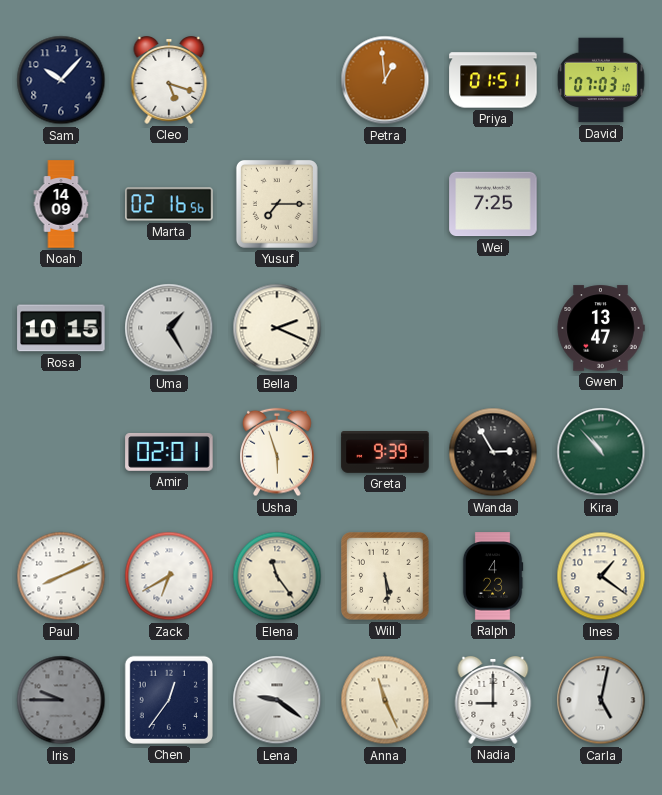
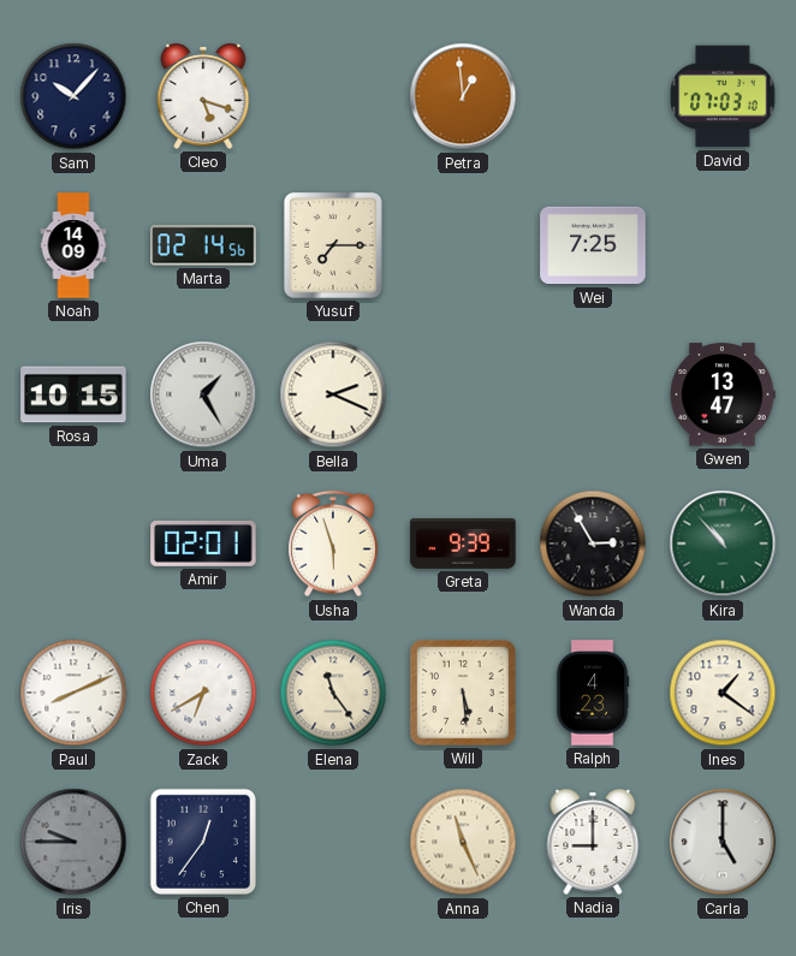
Priya: 01:51 -> none
Marta: 02:16 -> 02:14
Lena: 9:21 -> none
Carla: 5:02 -> 5:00
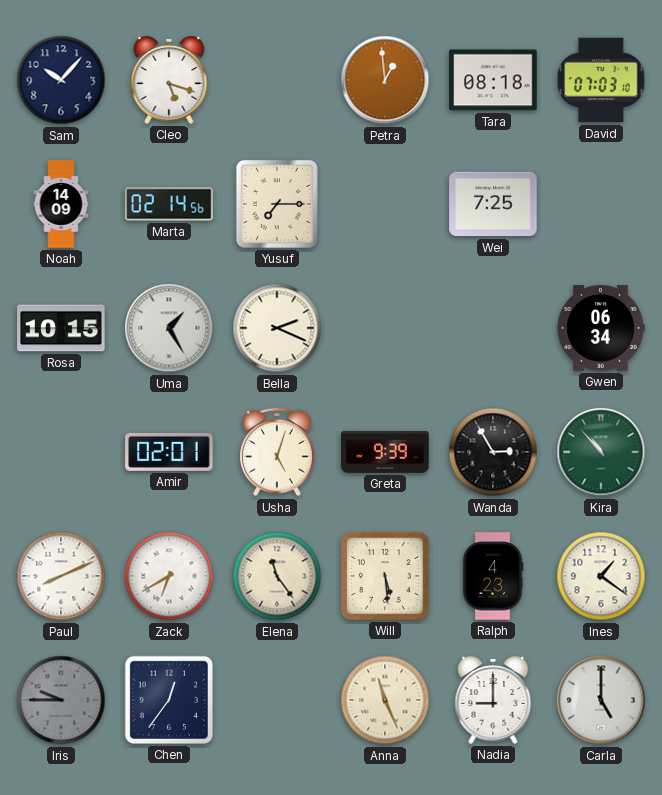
Tara: none -> 08:18
Gwen: 13:47 -> 06:34
Usha: 5:57 -> 5:03
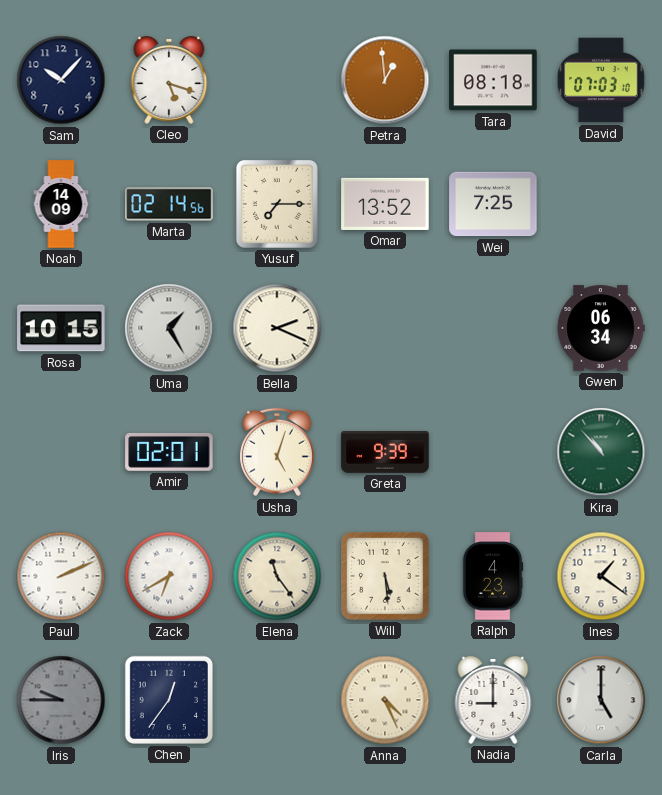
Omar: none -> 13:52
Wanda: 2:55 -> none
Paul: 8:11 -> 2:11
Anna: 11:26 -> 4:26
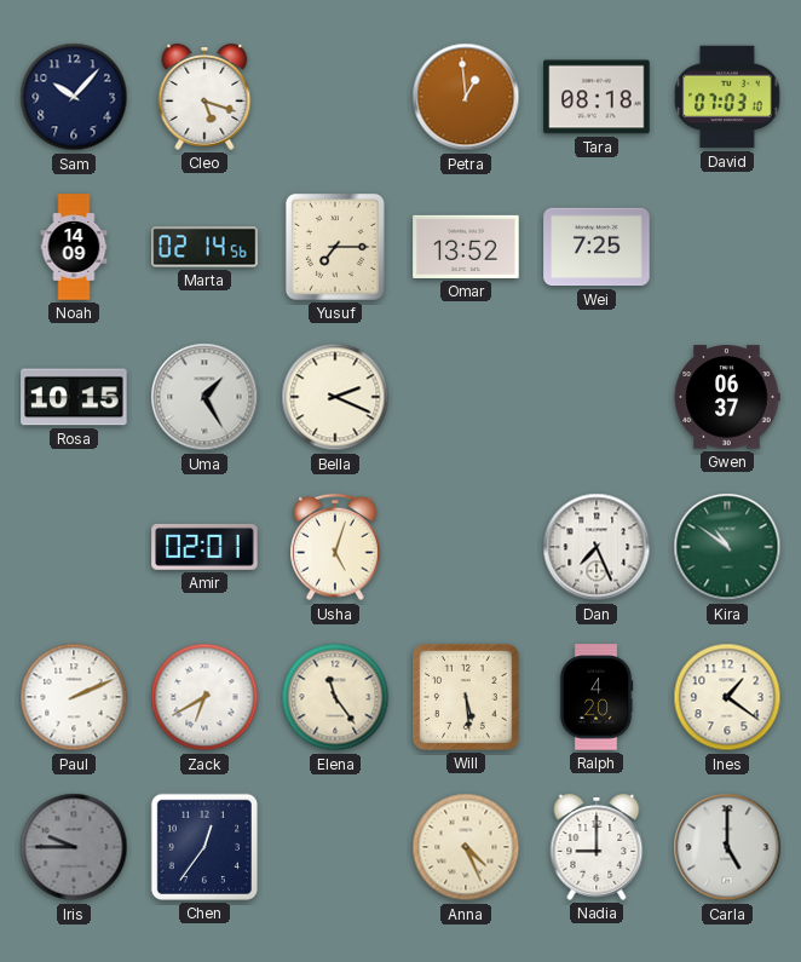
Gwen: 06:34 -> 06:37
Greta: 9:39 -> none
Dan: none -> 7:26
Kira: 10:53 -> 10:51
Ralph: 4:23 -> 4:20
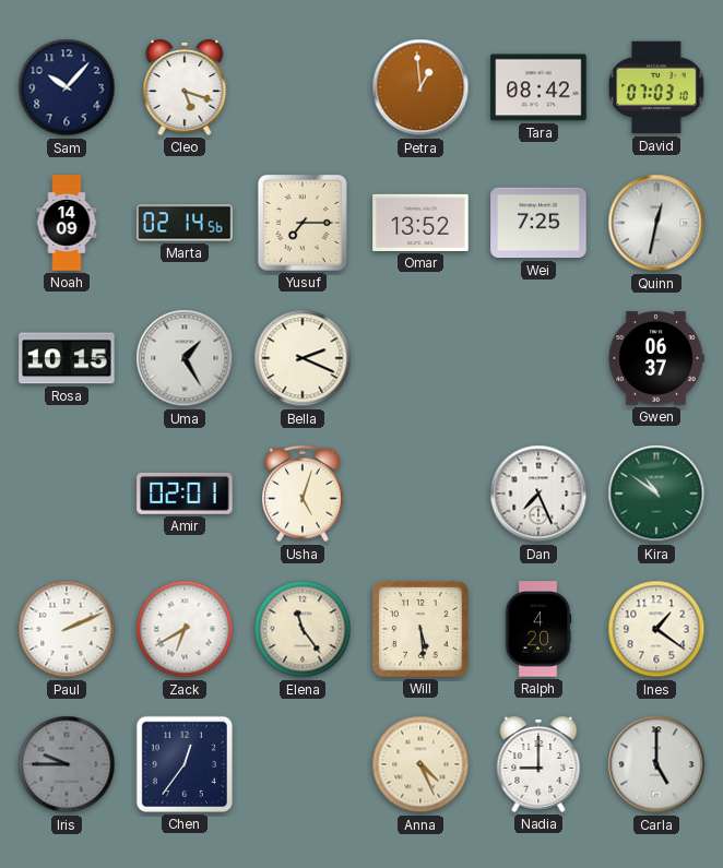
Tara: 08:18 -> 08:42
Quinn: none -> 12:32
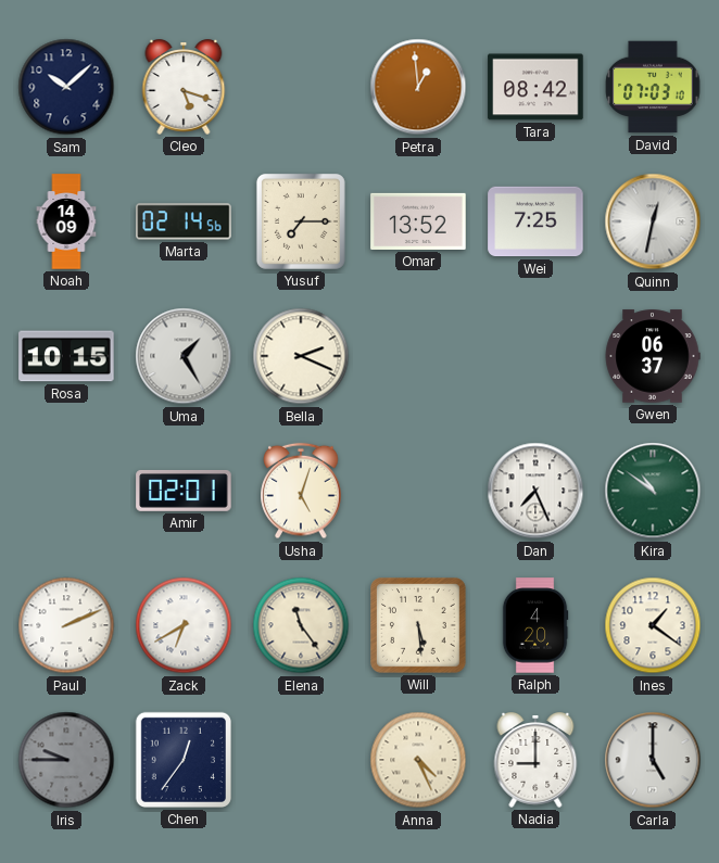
Sam: 10:07 -> 10:08
